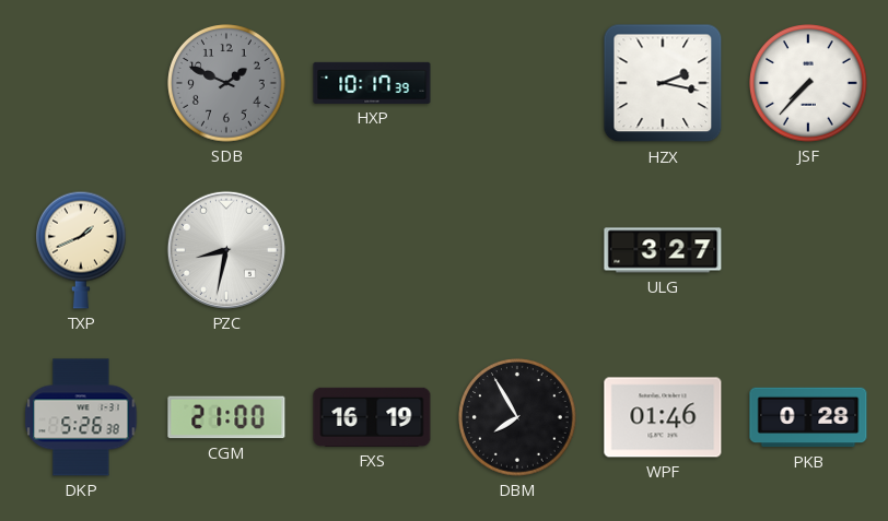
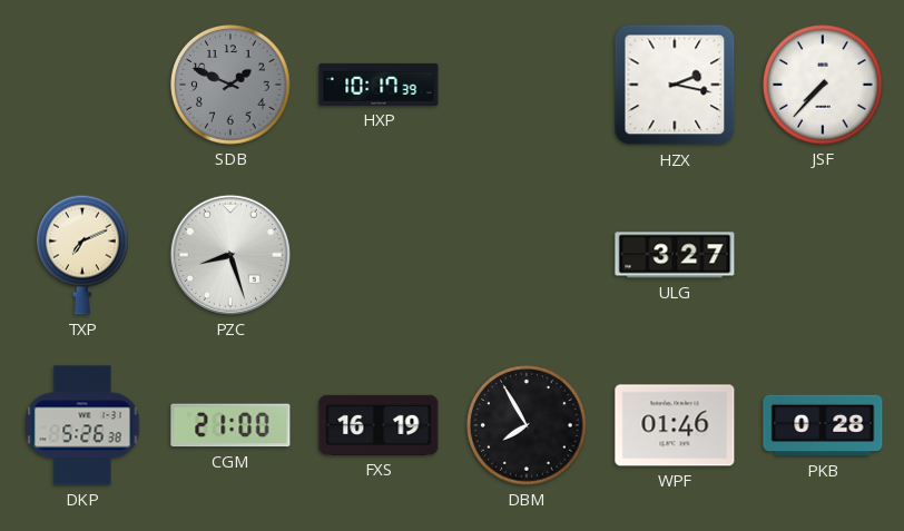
TXP: 1:41 -> 7:11
PZC: 8:32 -> 8:27
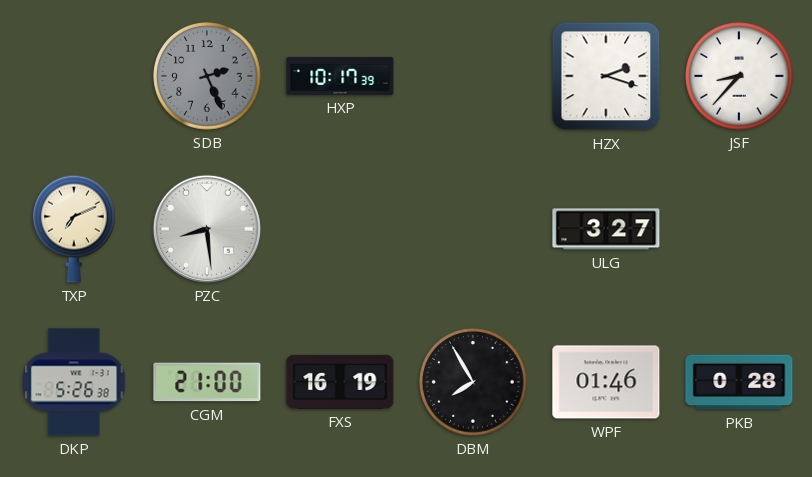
SDB: 1:49 -> 2:26
HZX: 2:17 -> 2:18
JSF: 7:37 -> 8:37
PZC: 8:27 -> 8:29
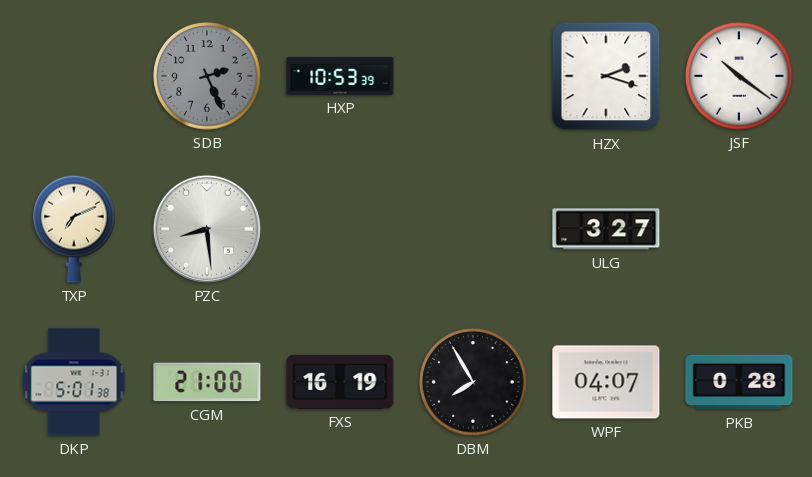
HXP: 10:17 -> 10:53
JSF: 8:37 -> 10:21
DKP: 5:26 -> 5:01
WPF: 01:46 -> 04:07
